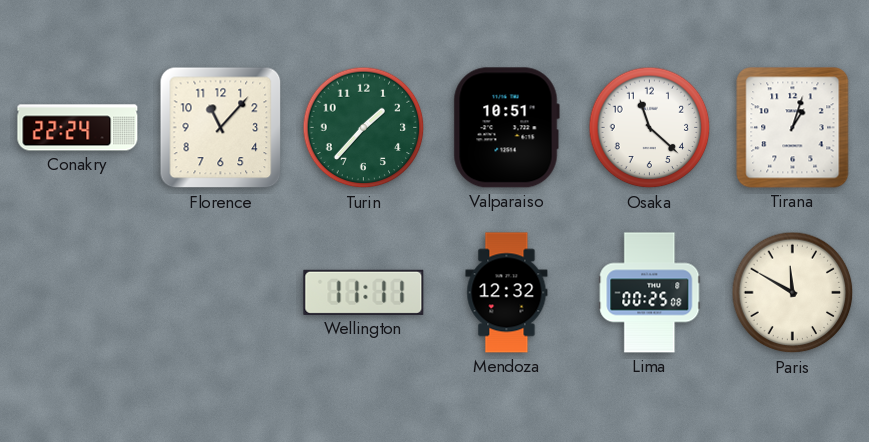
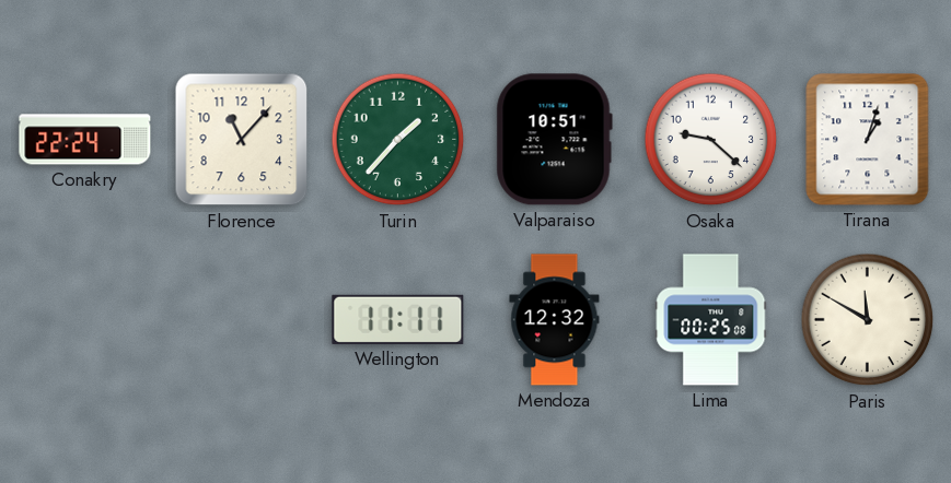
Osaka: 11:22 -> 9:22
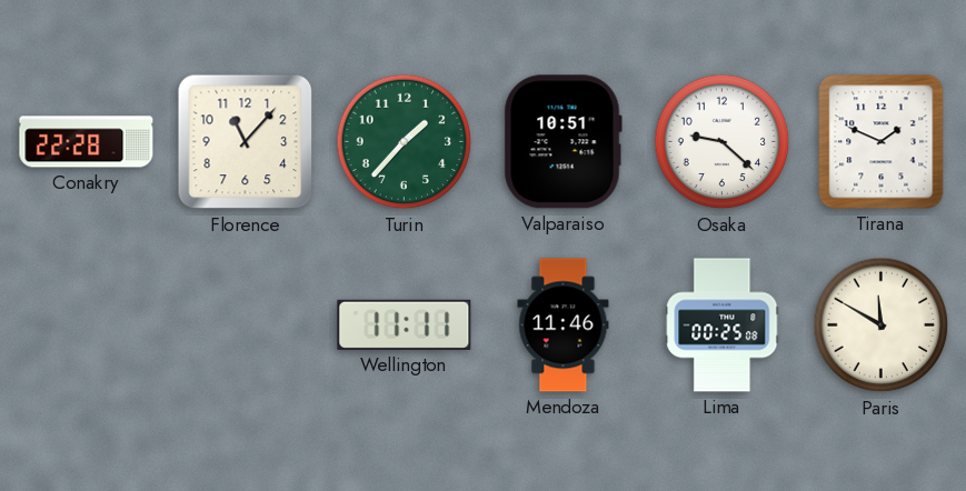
Conakry: 22:24 -> 22:28
Tirana: 1:03 -> 1:49
Mendoza: 12:32 -> 11:46
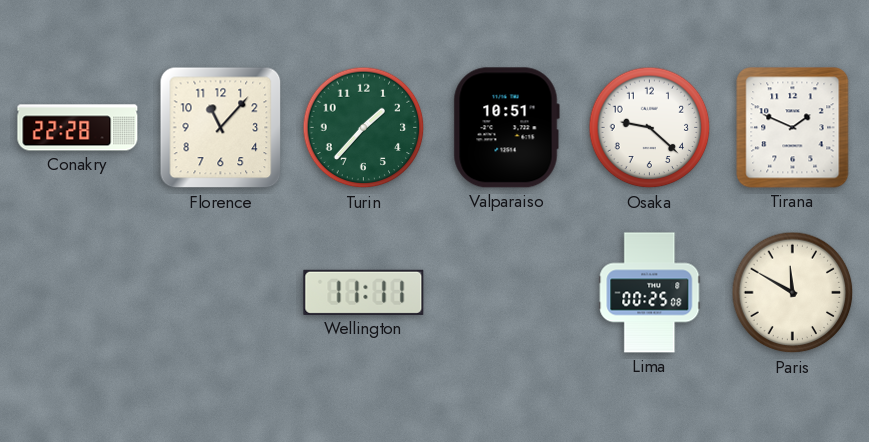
Mendoza: 11:46 -> none
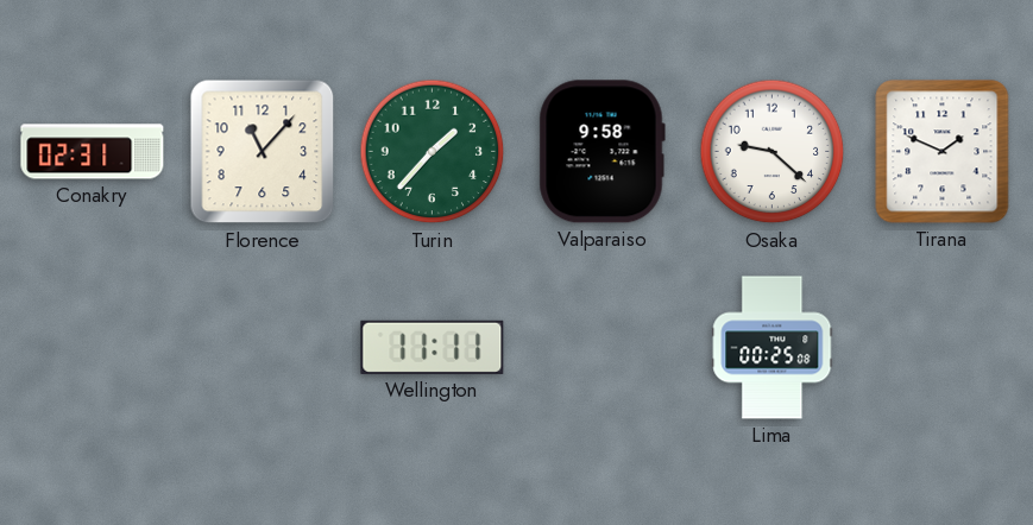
Conakry: 22:28 -> 02:31
Valparaiso: 10:51 -> 9:58
Paris: 11:50 -> none
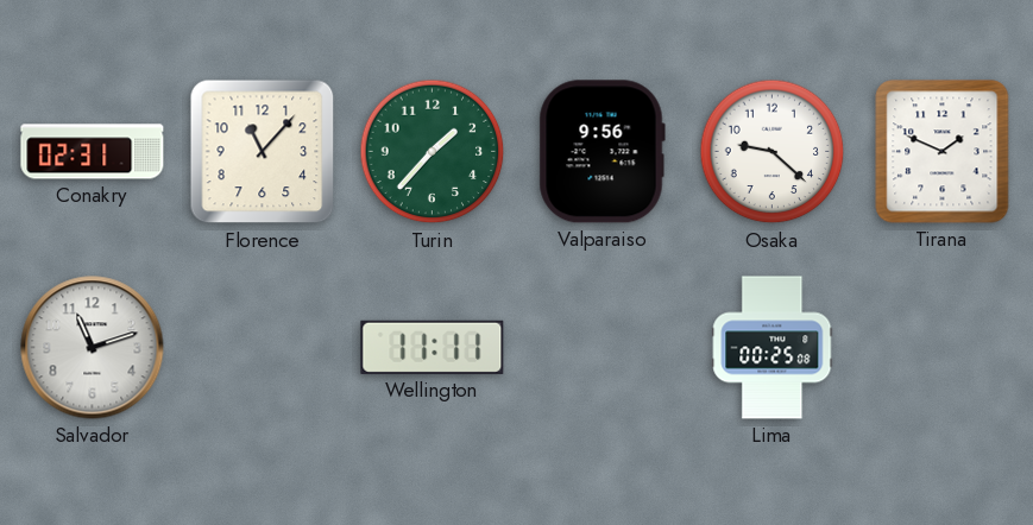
Valparaiso: 9:58 -> 9:56
Salvador: none -> 11:12
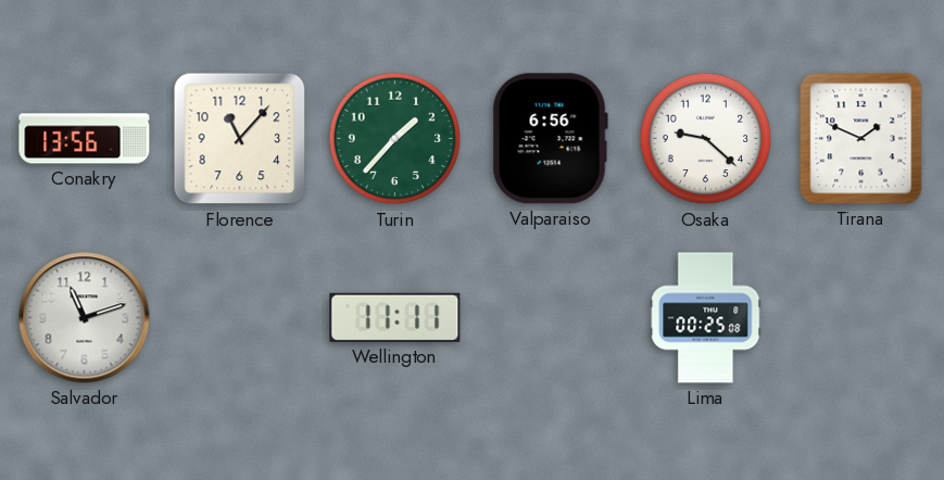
Conakry: 02:31 -> 13:56
Valparaiso: 9:56 -> 6:56
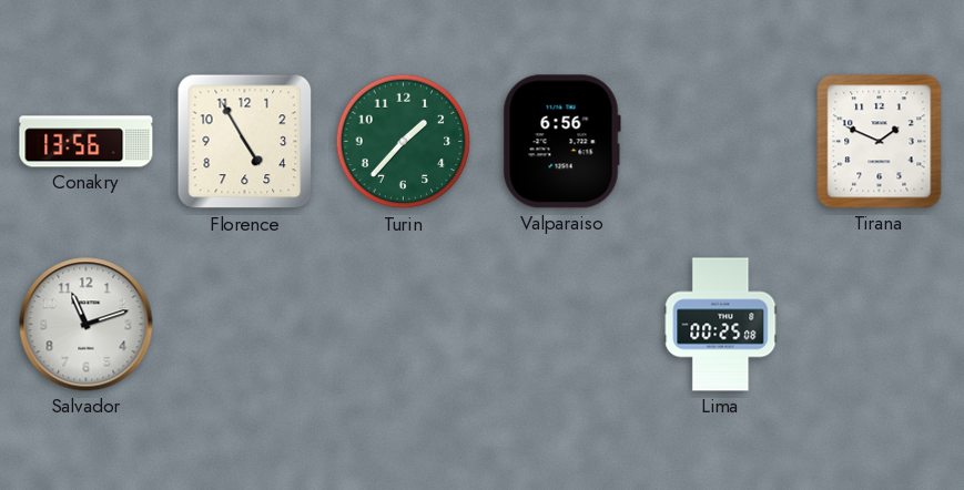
Florence: 11:07 -> 4:55
Osaka: 9:22 -> none
Wellington: 11:11 -> none
